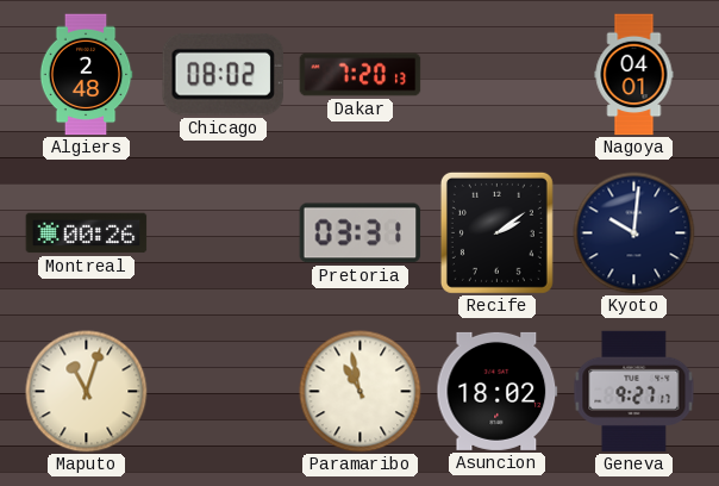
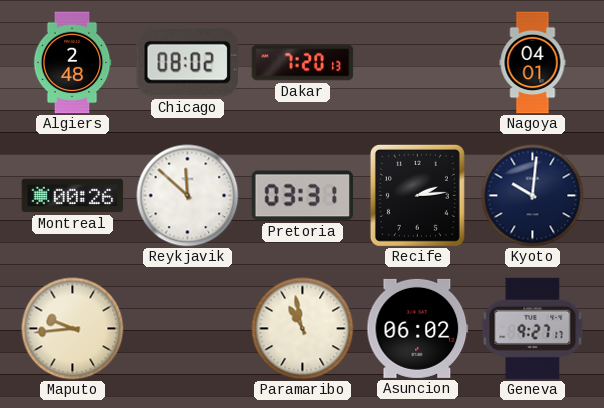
Reykjavik: none -> 11:52
Recife: 2:09 -> 2:14
Maputo: 11:03 -> 9:44
Asuncion: 18:02 -> 06:02
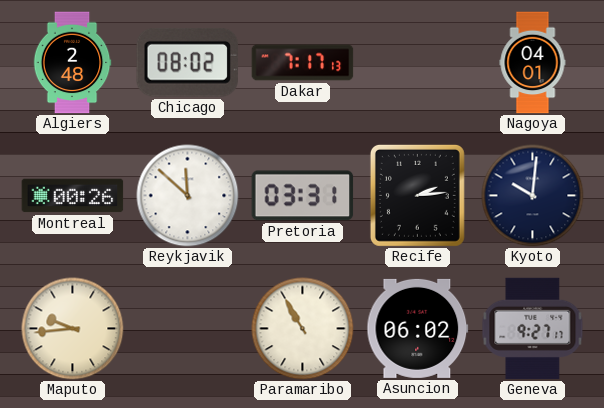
Dakar: 7:20 -> 7:17
Paramaribo: 10:58 -> 10:55
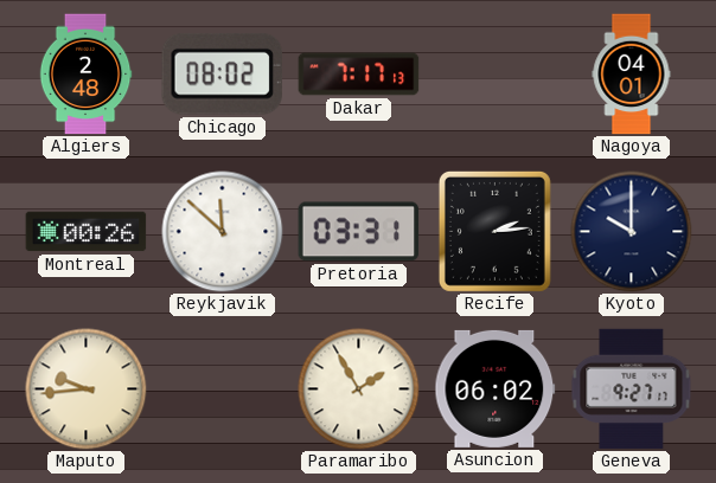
Kyoto: 10:01 -> 10:00
Paramaribo: 10:55 -> 1:55
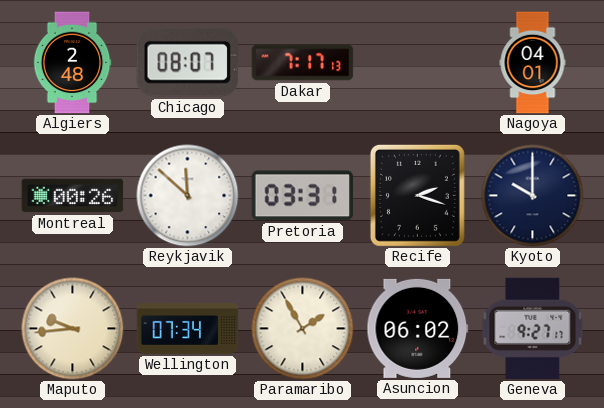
Chicago: 08:02 -> 08:07
Recife: 2:14 -> 2:18
Wellington: none -> 07:34
